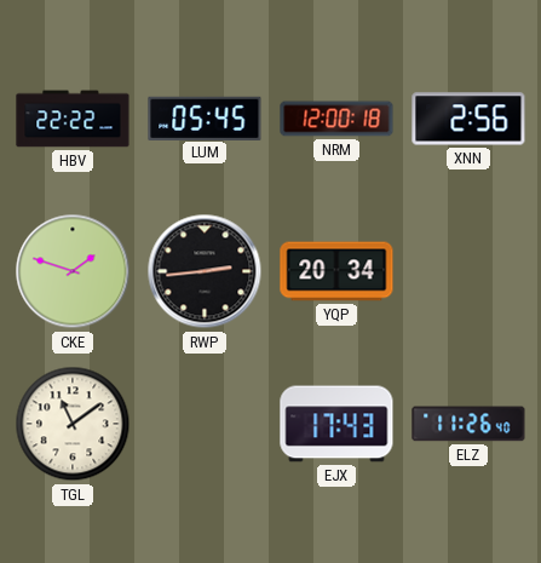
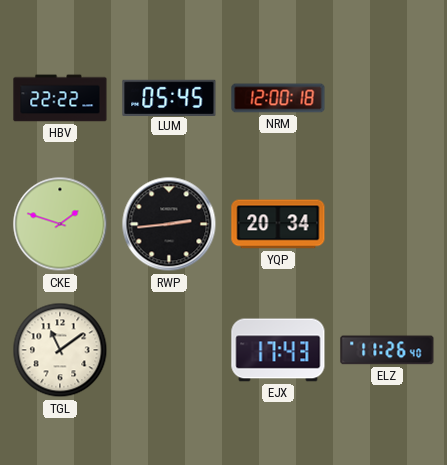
XNN: 2:56 -> none
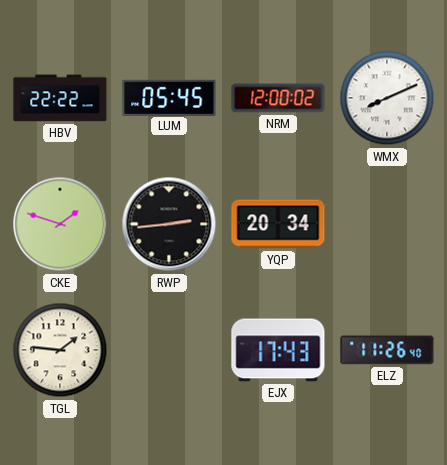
NRM: 12:00:18 -> 12:00:02
WMX: none -> 8:11
TGL: 11:09 -> 1:46
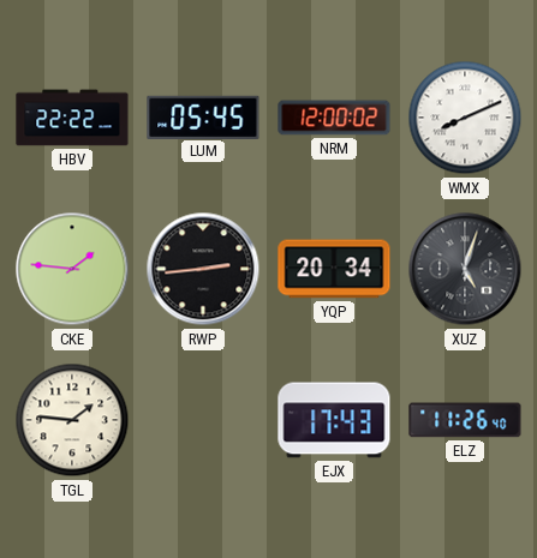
CKE: 1:48 -> 1:46
XUZ: none -> 5:03
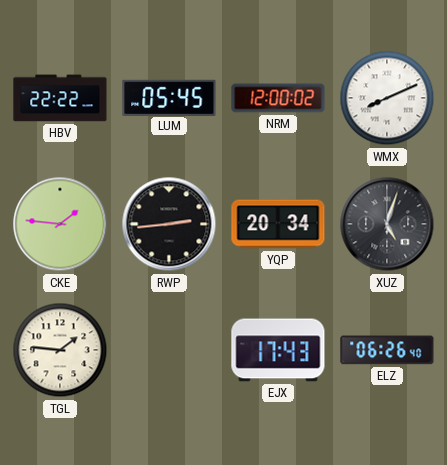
ELZ: 11:26 -> 06:26
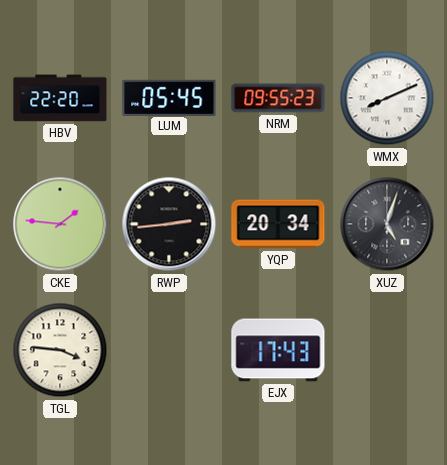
HBV: 22:22 -> 22:20
NRM: 12:00 -> 09:55
TGL: 1:46 -> 3:46
ELZ: 06:26 -> none
